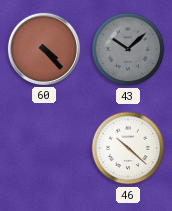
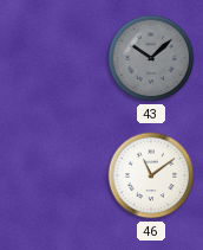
60: 4:23 -> none
46: 10:22 -> 11:09
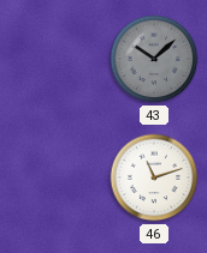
46: 11:09 -> 11:12
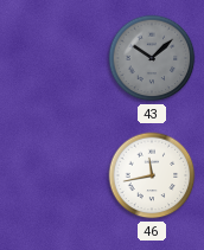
46: 11:12 -> 11:43
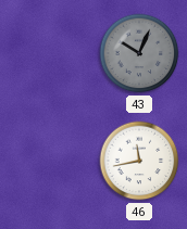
43: 10:08 -> 10:04
